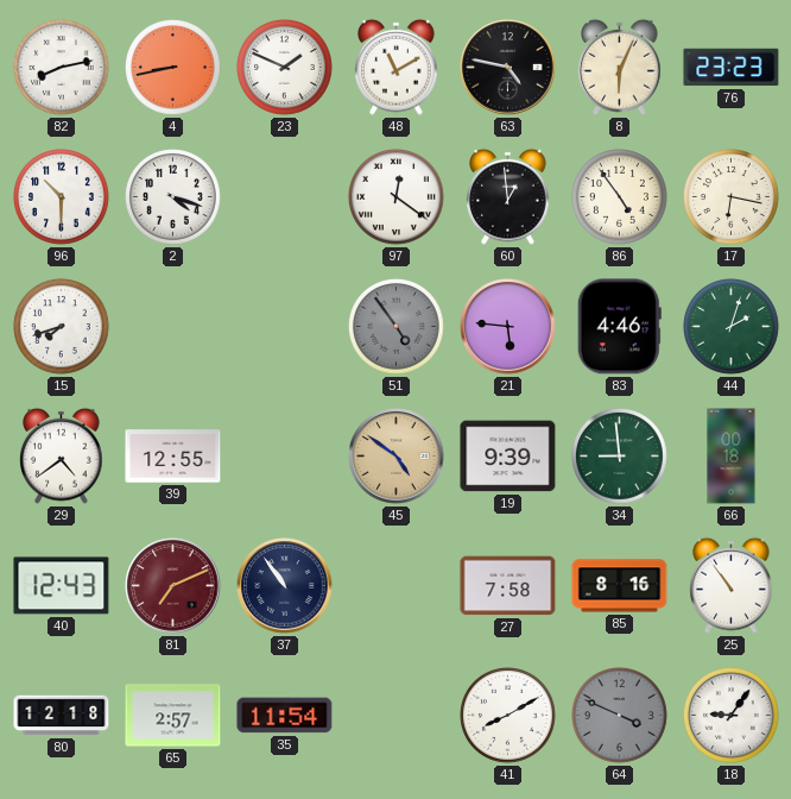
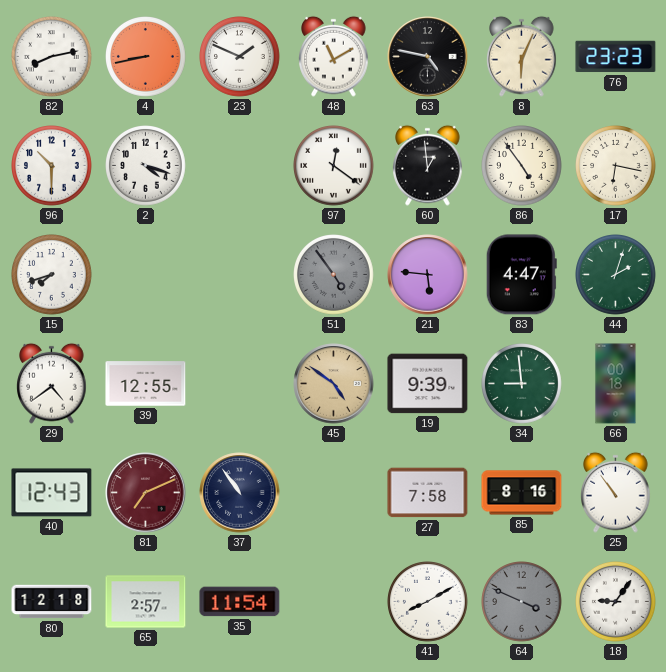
83: 4:46 -> 4:47
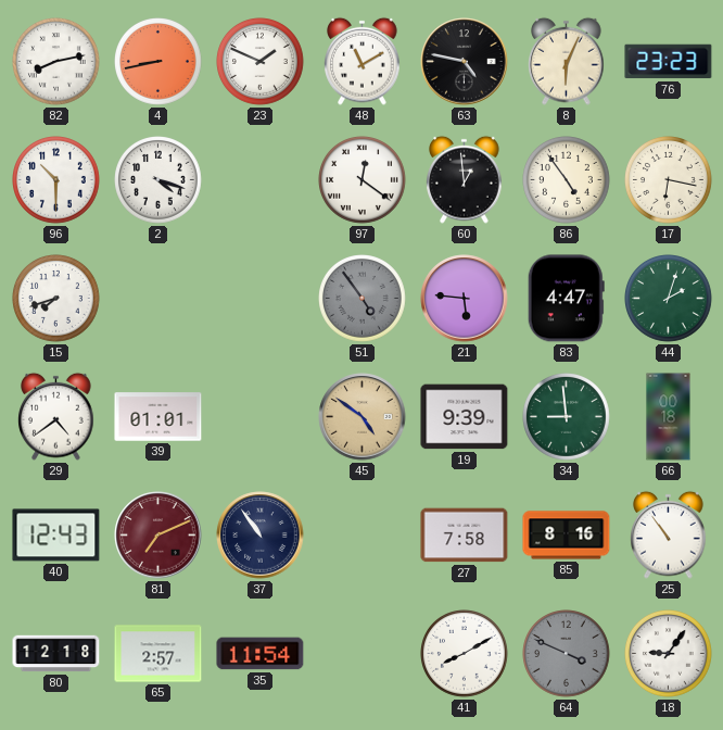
39: 12:55 -> 01:01
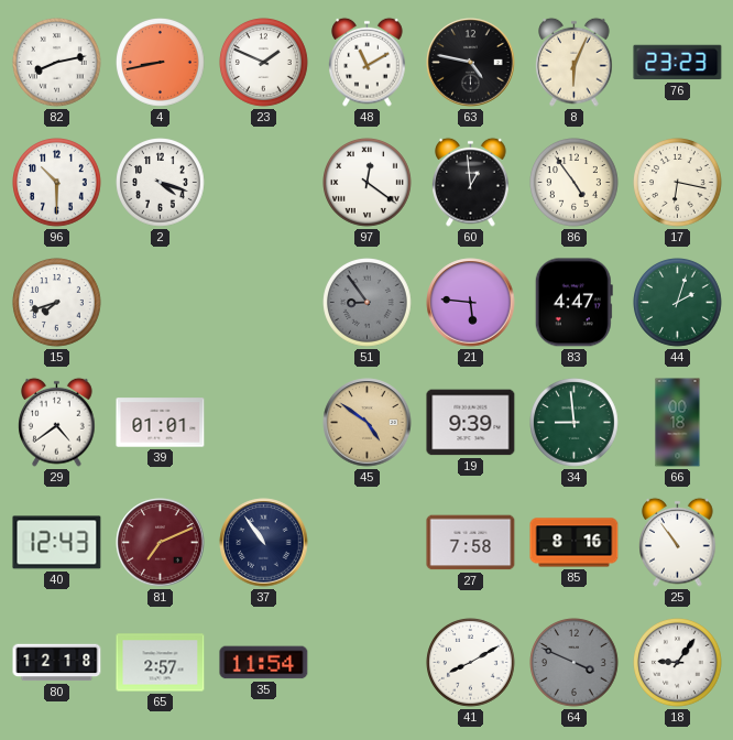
51: 4:54 -> 8:54
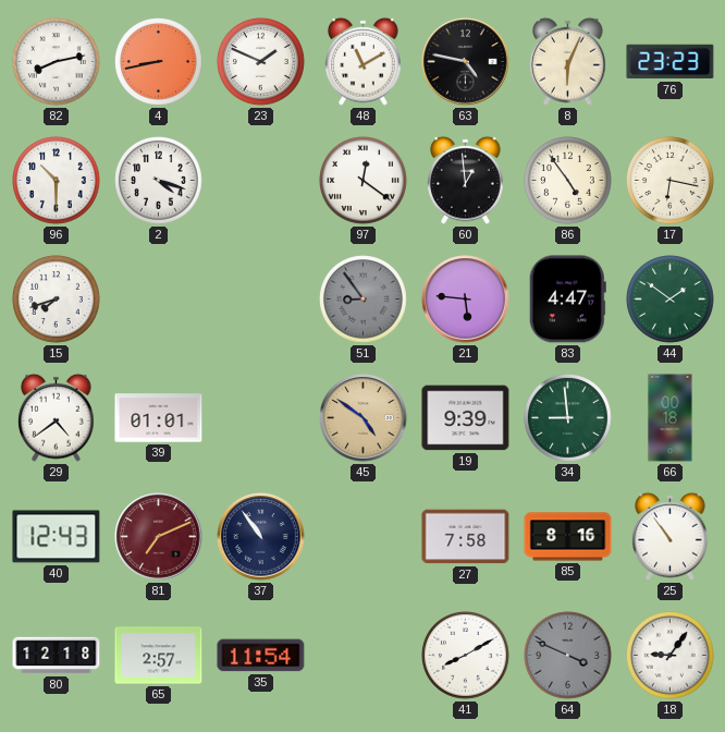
44: 2:03 -> 1:51
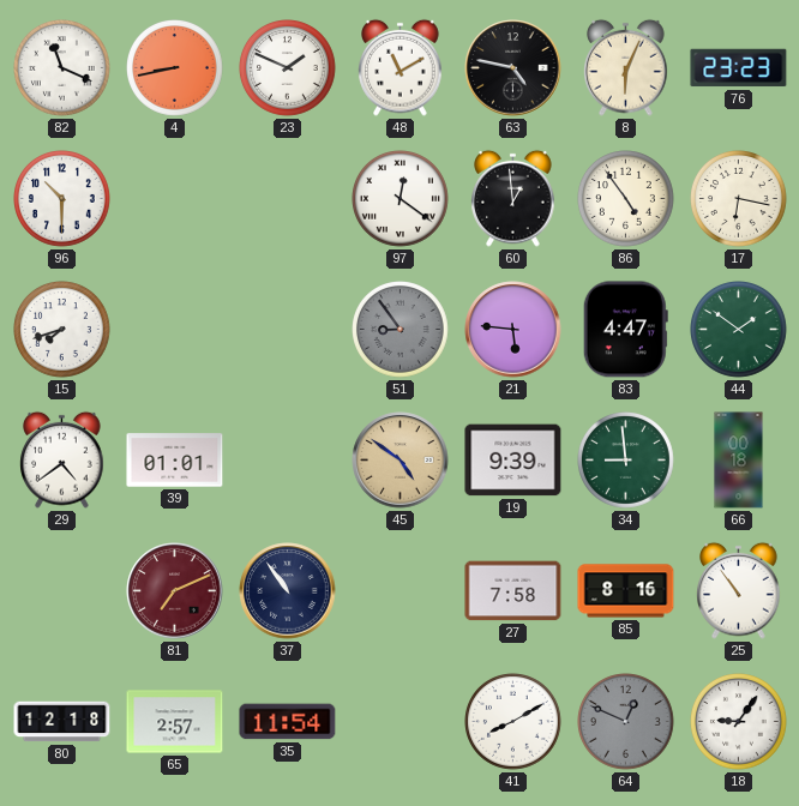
82: 8:13 -> 11:19
2: 4:18 -> none
40: 12:43 -> none
64: 3:49 -> 12:49
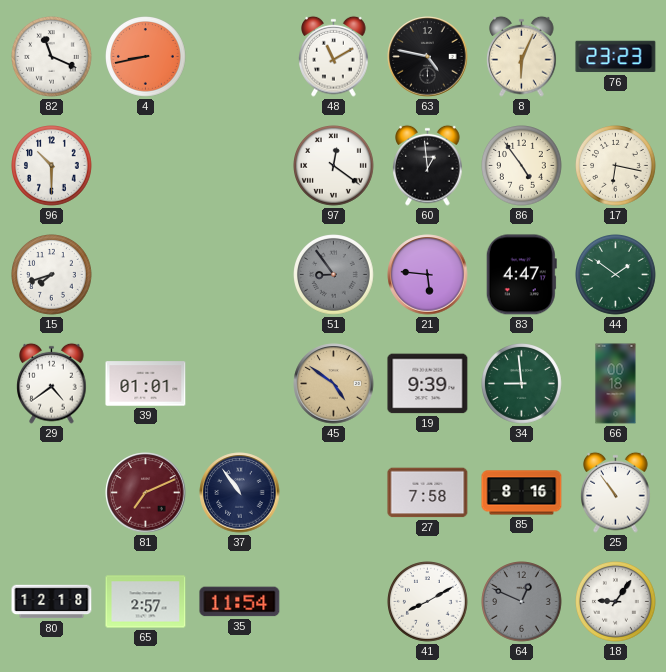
23: 1:49 -> none
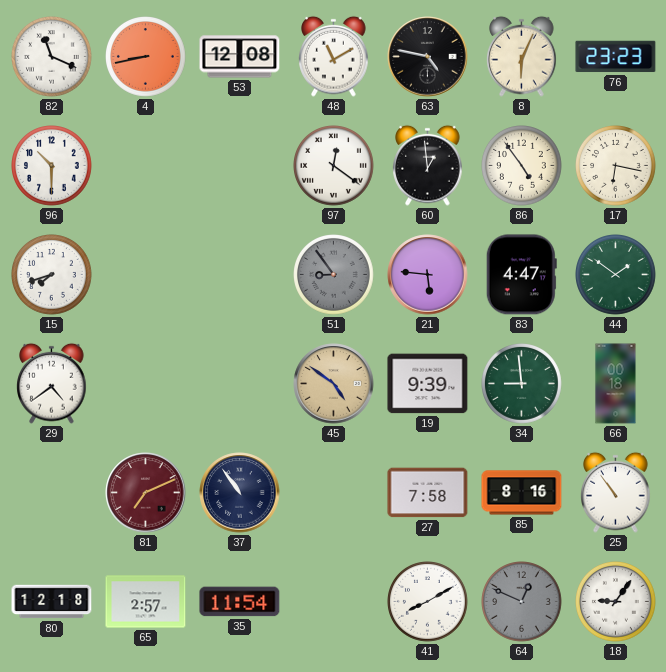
53: none -> 12:08
39: 01:01 -> none
